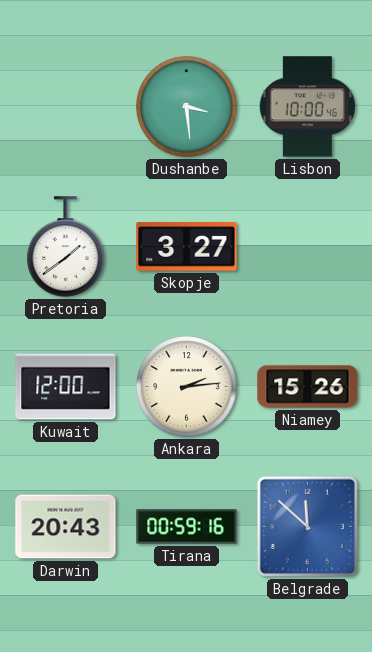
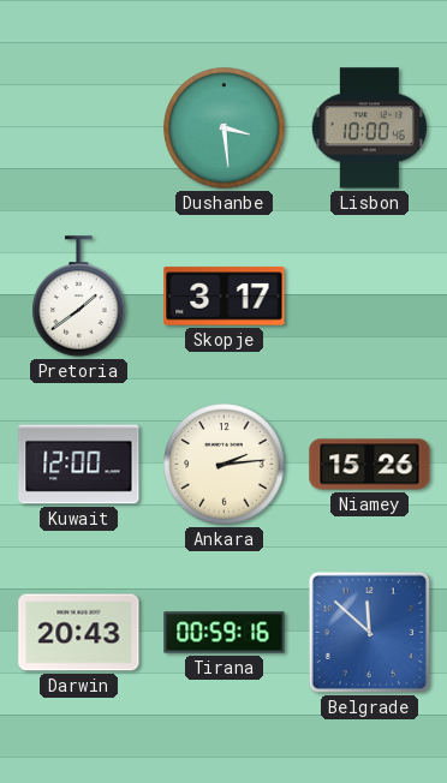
Skopje: 3:27 -> 3:17
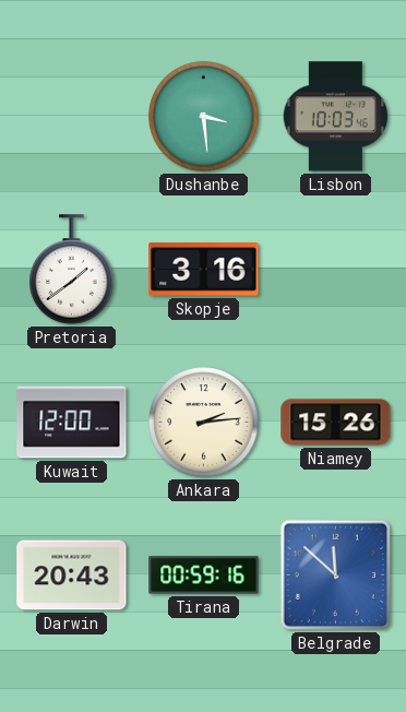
Lisbon: 10:00 -> 10:03
Skopje: 3:17 -> 3:16
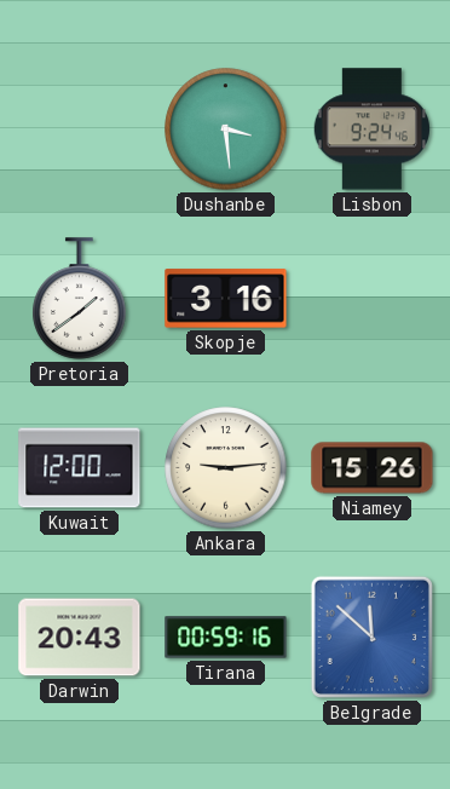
Lisbon: 10:03 -> 9:24
Ankara: 2:14 -> 9:14
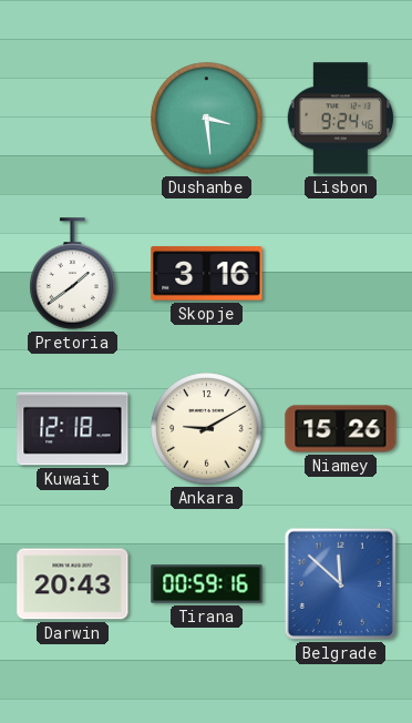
Kuwait: 12:00 -> 12:18
Ankara: 9:14 -> 9:10
